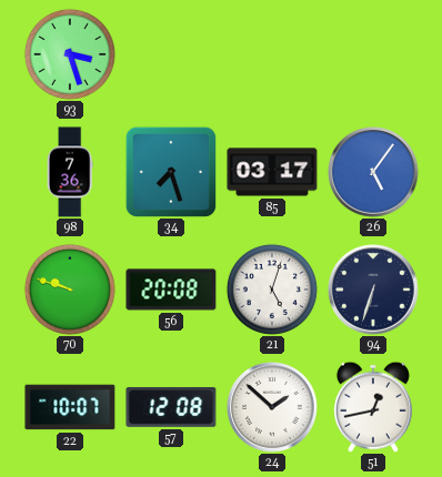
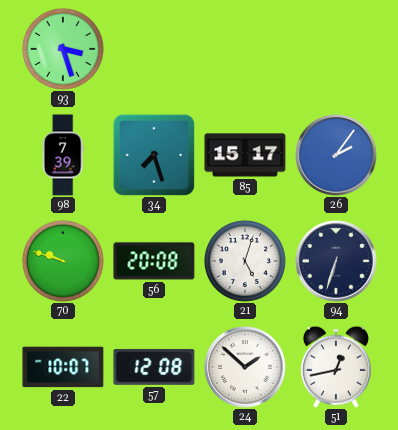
98: 7:36 -> 7:39
85: 03:17 -> 15:17
26: 5:06 -> 2:06
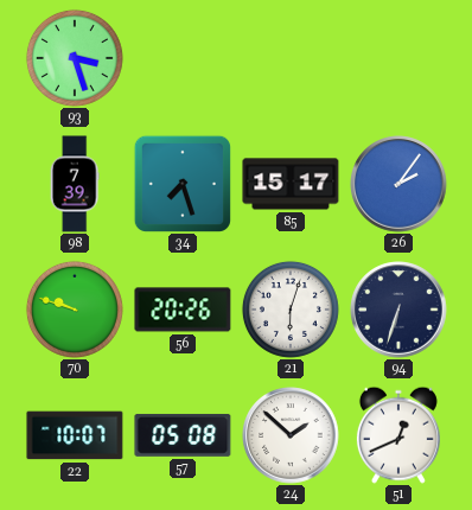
56: 20:08 -> 20:26
21: 5:03 -> 6:03
57: 12:08 -> 05:08
51: 12:43 -> 12:41
